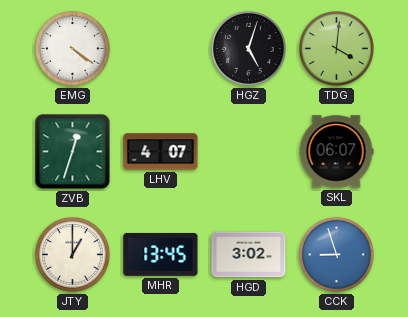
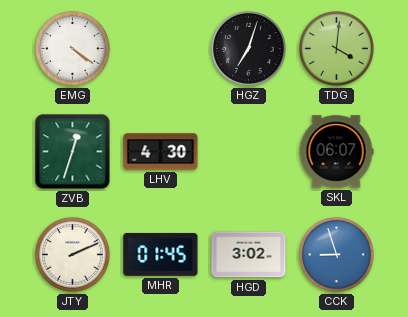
HGZ: 5:03 -> 7:03
LHV: 4:07 -> 4:30
JTY: 1:00 -> 2:11
MHR: 13:45 -> 01:45
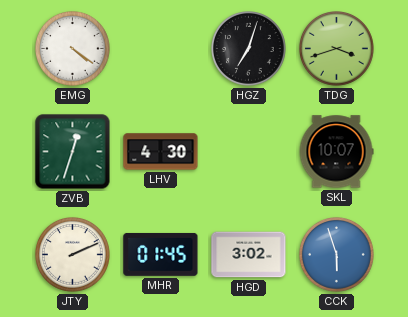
TDG: 4:01 -> 3:42
SKL: 06:07 -> 10:07
CCK: 8:57 -> 5:57
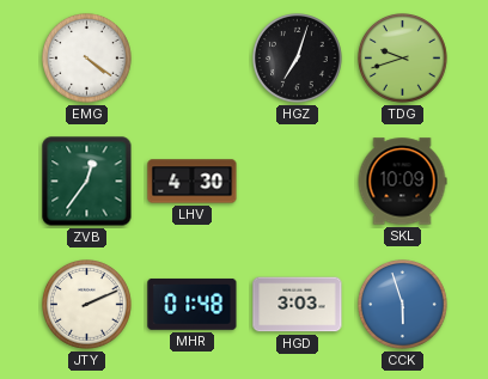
TDG: 3:42 -> 9:42
ZVB: 12:33 -> 12:36
SKL: 10:07 -> 10:09
MHR: 01:45 -> 01:48
HGD: 3:02 -> 3:03
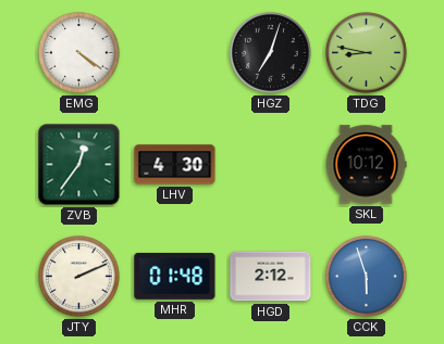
TDG: 9:42 -> 8:47
SKL: 10:09 -> 10:12
HGD: 3:03 -> 2:12
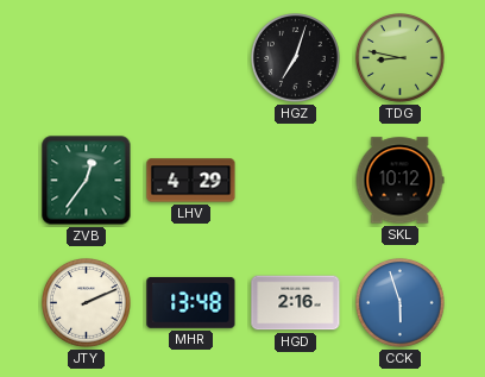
EMG: 4:21 -> none
LHV: 4:30 -> 4:29
MHR: 01:48 -> 13:48
HGD: 2:12 -> 2:16
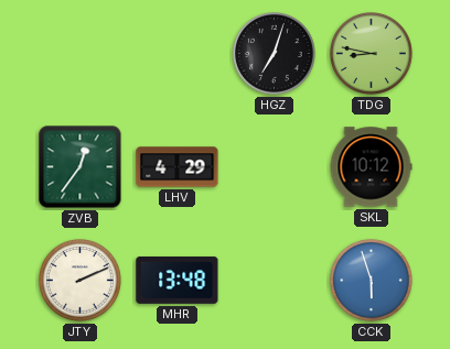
HGD: 2:16 -> none
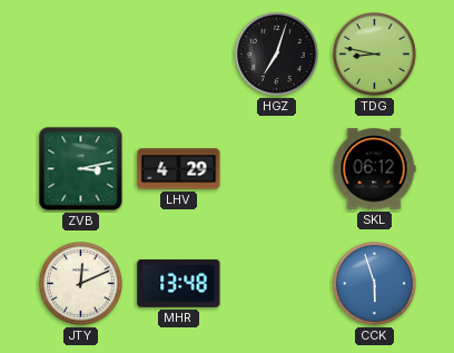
ZVB: 12:36 -> 3:13
SKL: 10:12 -> 06:12
JTY: 2:11 -> 12:11
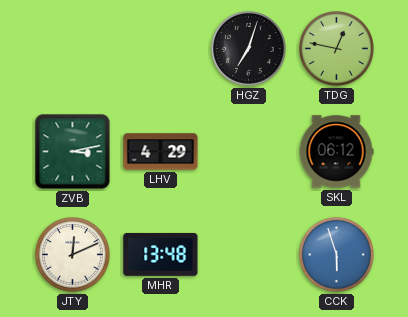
TDG: 8:47 -> 12:47
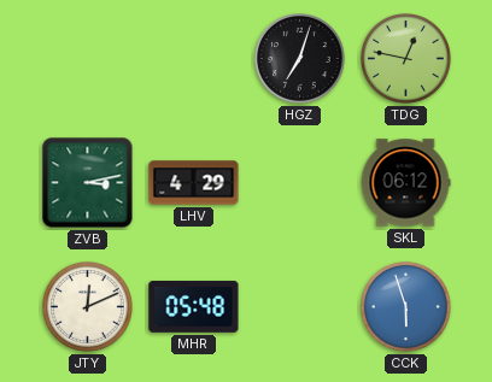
MHR: 13:48 -> 05:48
